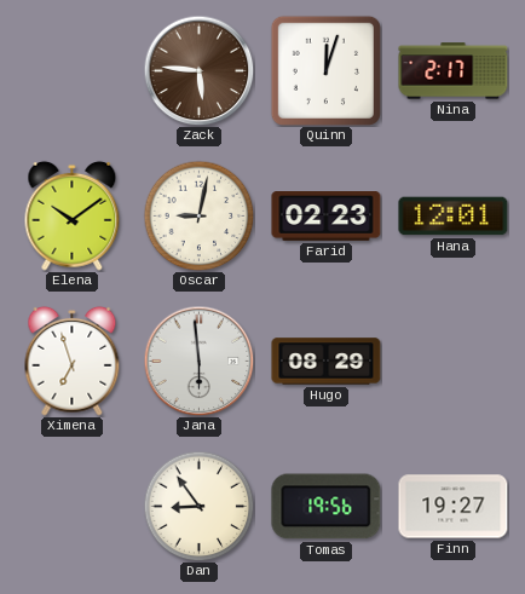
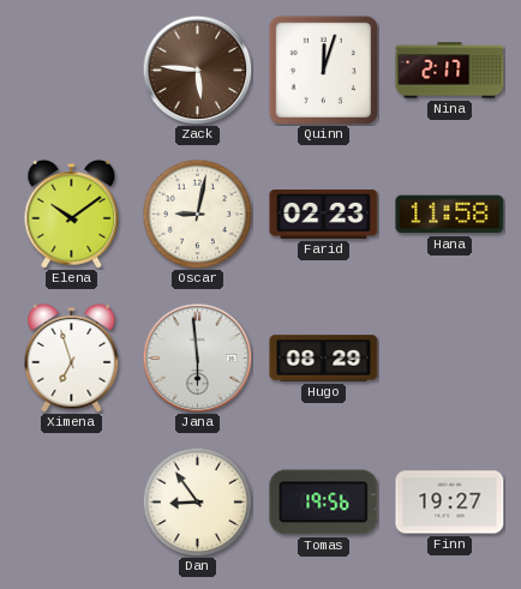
Hana: 12:01 -> 11:58
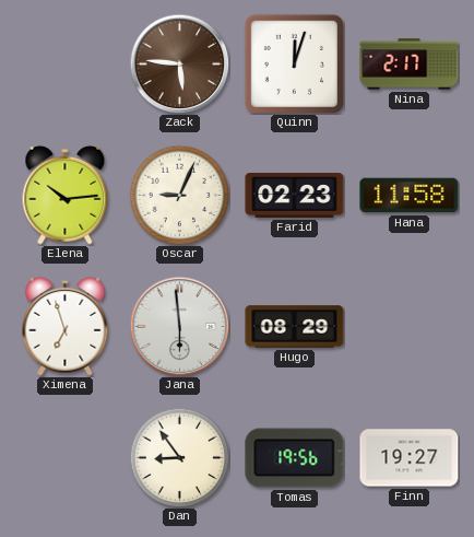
Elena: 10:09 -> 10:14
Oscar: 9:02 -> 9:04
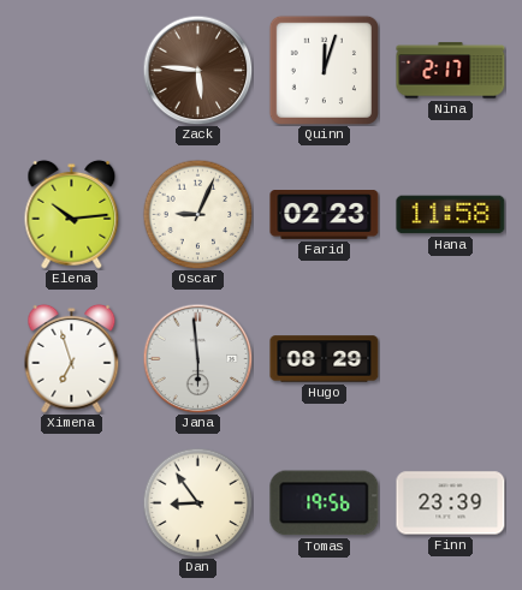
Finn: 19:27 -> 23:39
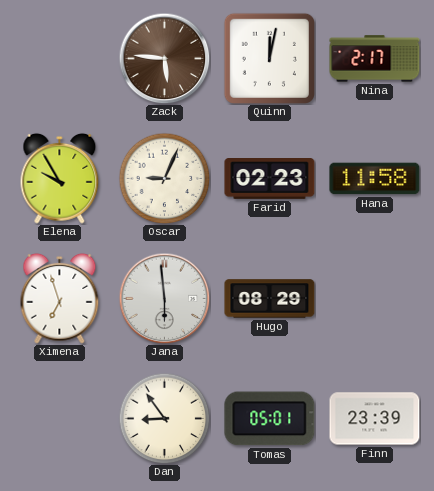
Quinn: 12:03 -> 12:02
Elena: 10:14 -> 9:55
Tomas: 19:56 -> 05:01
